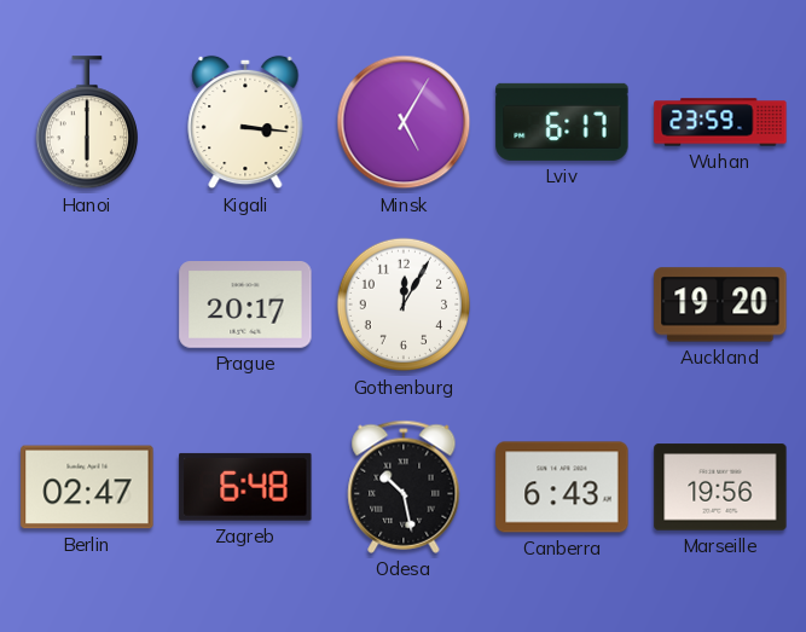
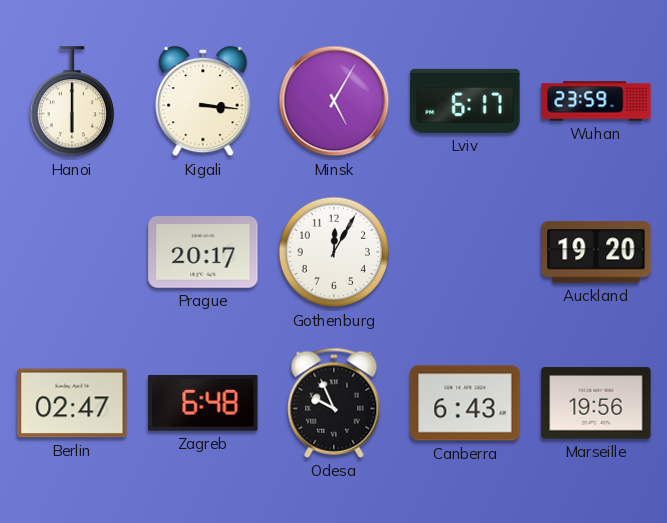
Odesa: 10:28 -> 9:56
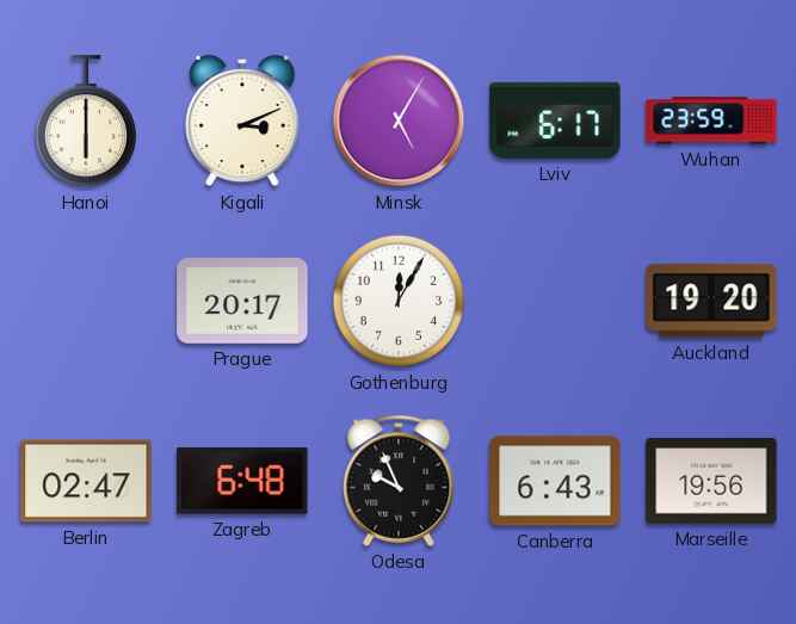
Kigali: 3:16 -> 3:11
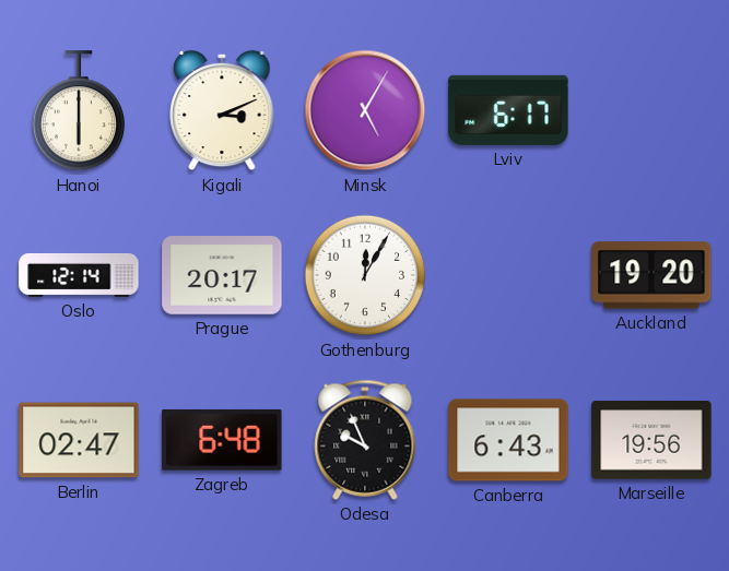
Wuhan: 23:59 -> none
Oslo: none -> 12:14
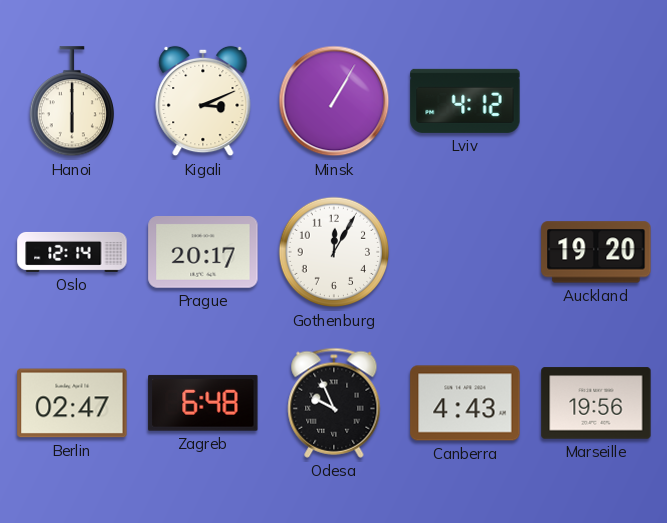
Minsk: 5:05 -> 1:05
Lviv: 6:17 -> 4:12
Canberra: 6:43 -> 4:43
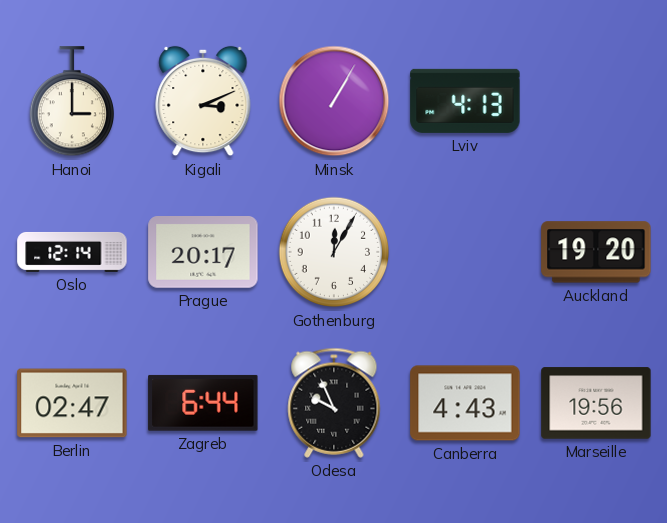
Hanoi: 6:00 -> 3:00
Lviv: 4:12 -> 4:13
Zagreb: 6:48 -> 6:44
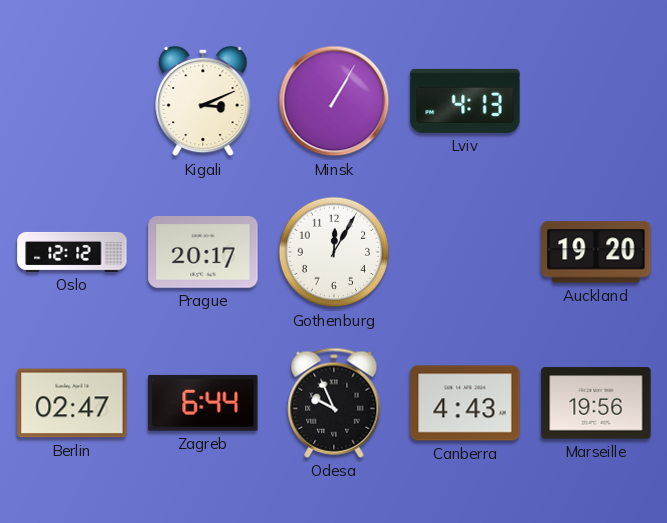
Hanoi: 3:00 -> none
Oslo: 12:14 -> 12:12
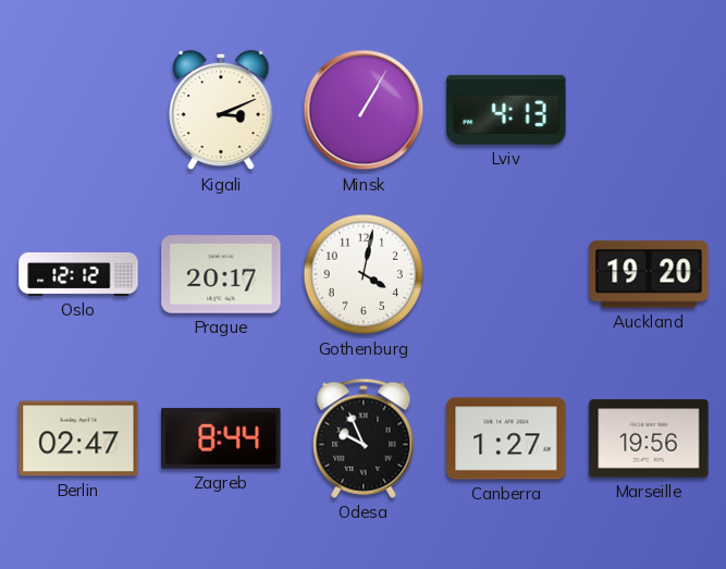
Gothenburg: 12:05 -> 4:02
Zagreb: 6:44 -> 8:44
Canberra: 4:43 -> 1:27
